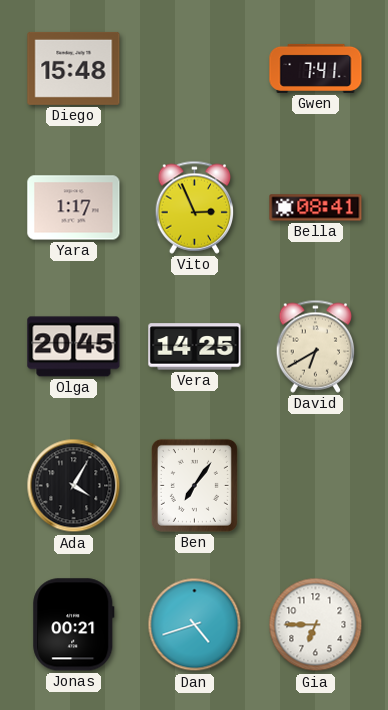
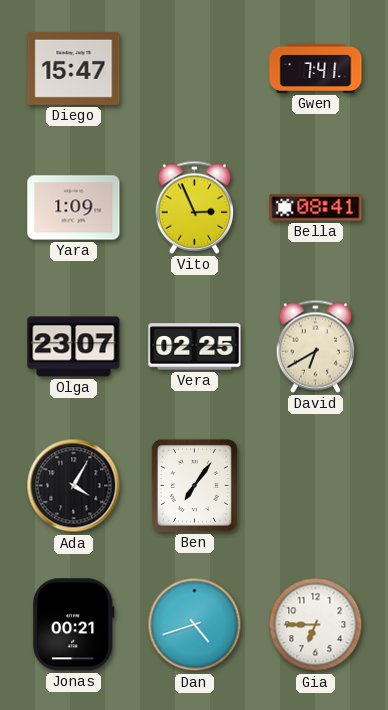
Diego: 15:48 -> 15:47
Yara: 1:17 -> 1:09
Olga: 20:45 -> 23:07
Vera: 14:25 -> 02:25
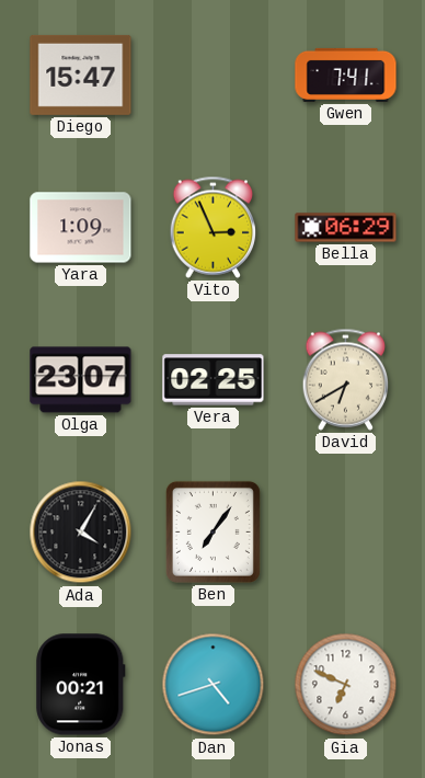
Bella: 08:41 -> 06:29
Gia: 6:45 -> 6:49
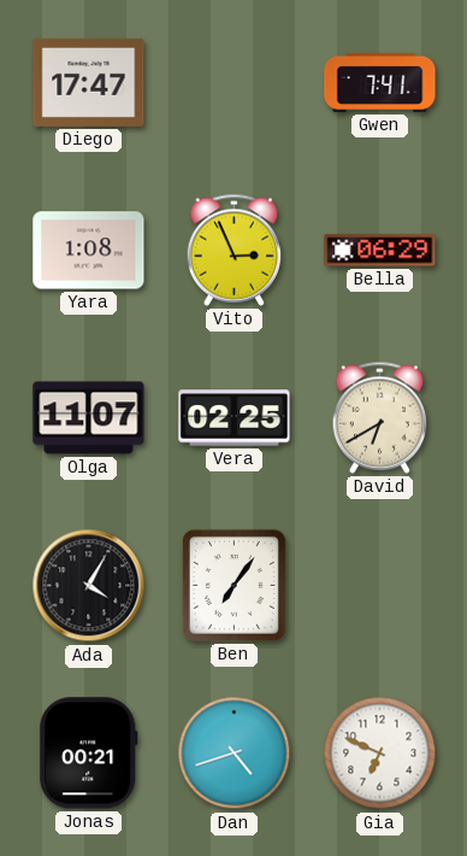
Diego: 15:47 -> 17:47
Yara: 1:09 -> 1:08
Olga: 23:07 -> 11:07
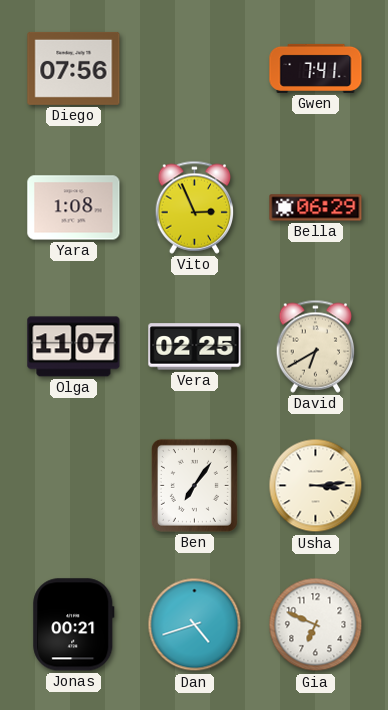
Diego: 17:47 -> 07:56
Ada: 4:05 -> none
Usha: none -> 3:14
